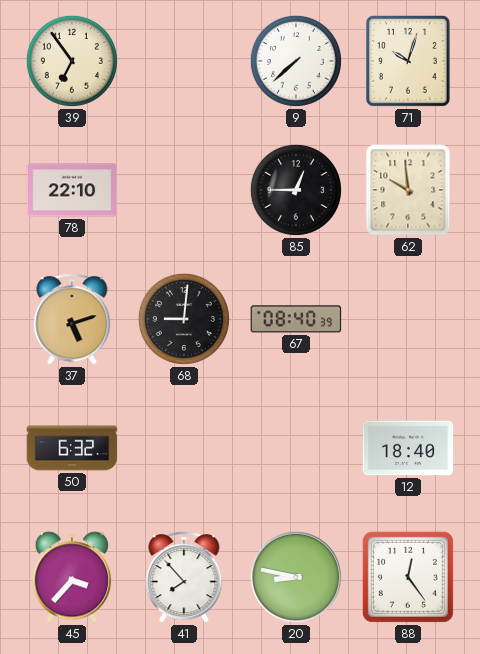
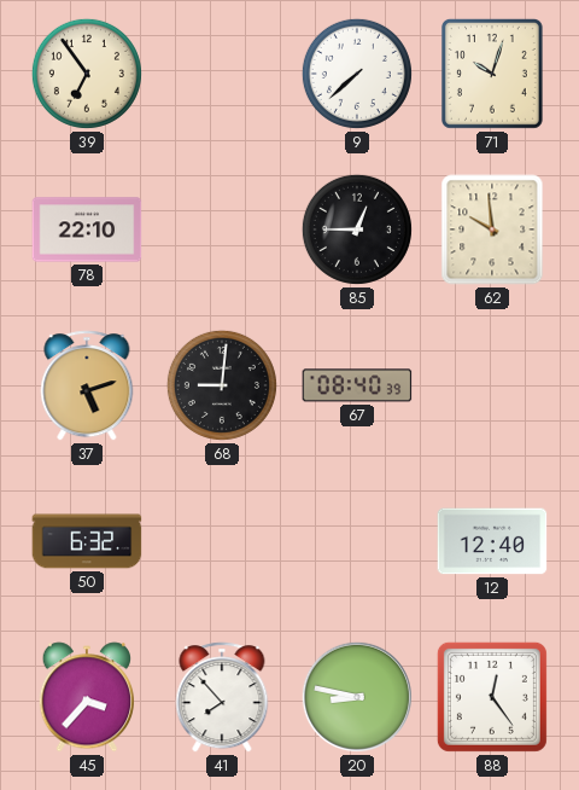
12: 18:40 -> 12:40
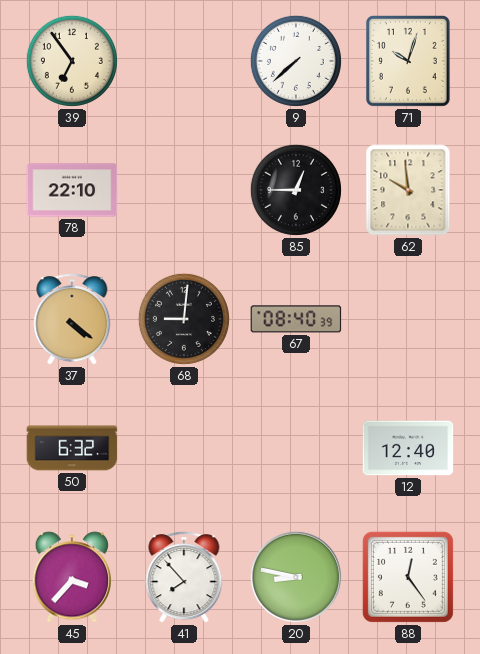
37: 5:12 -> 4:21
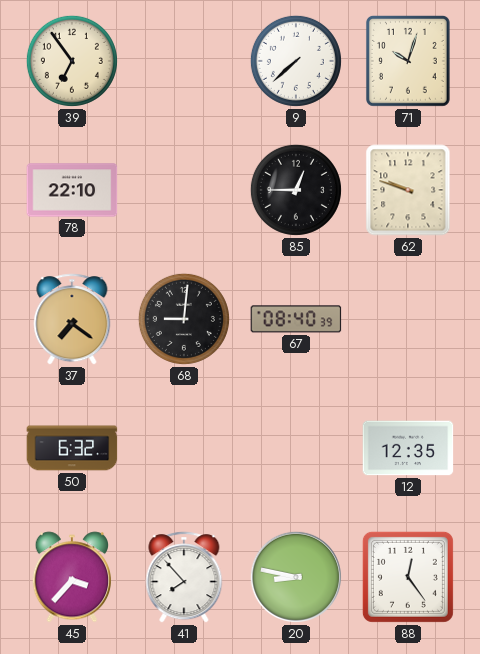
62: 9:59 -> 9:48
37: 4:21 -> 7:21
12: 12:40 -> 12:35
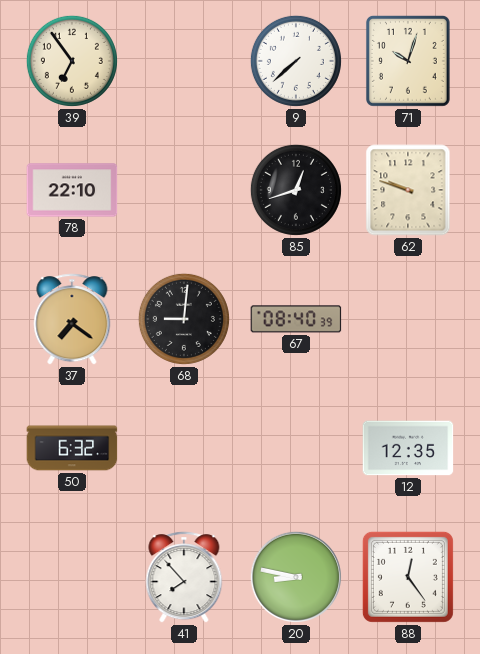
85: 12:45 -> 12:42
45: 3:37 -> none
